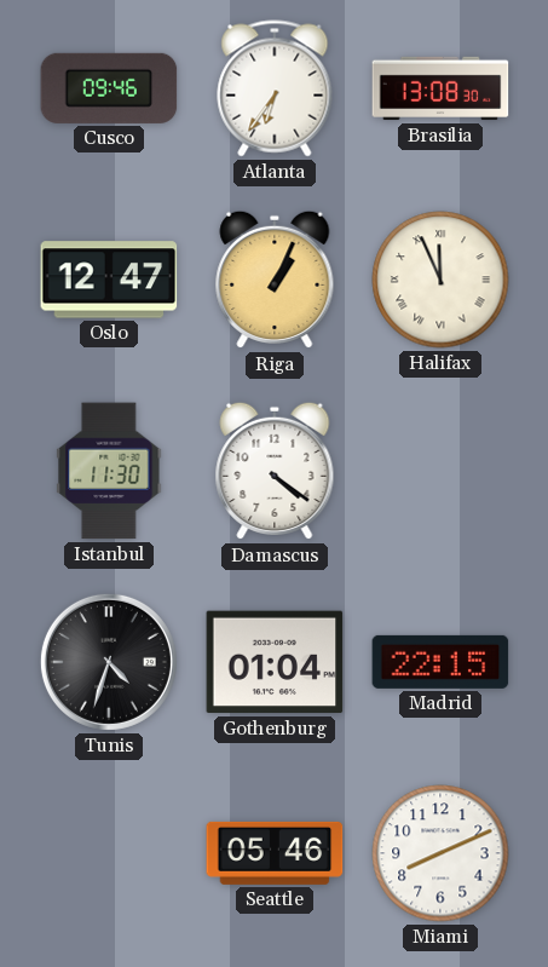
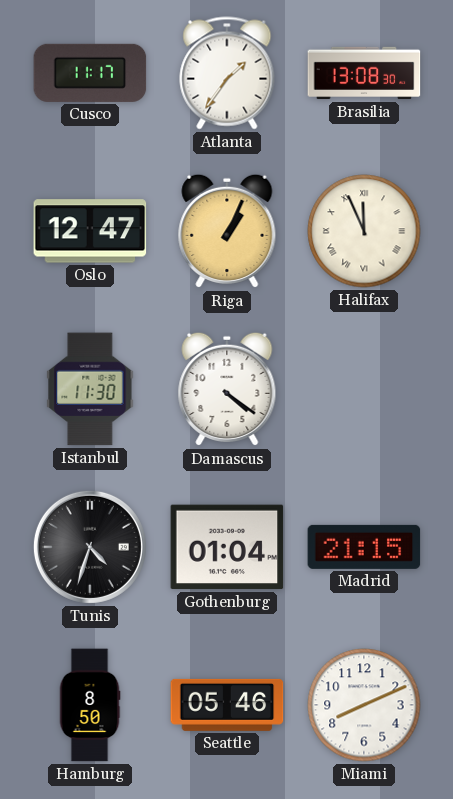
Cusco: 09:46 -> 11:17
Atlanta: 6:36 -> 1:36
Madrid: 22:15 -> 21:15
Hamburg: none -> 8:50
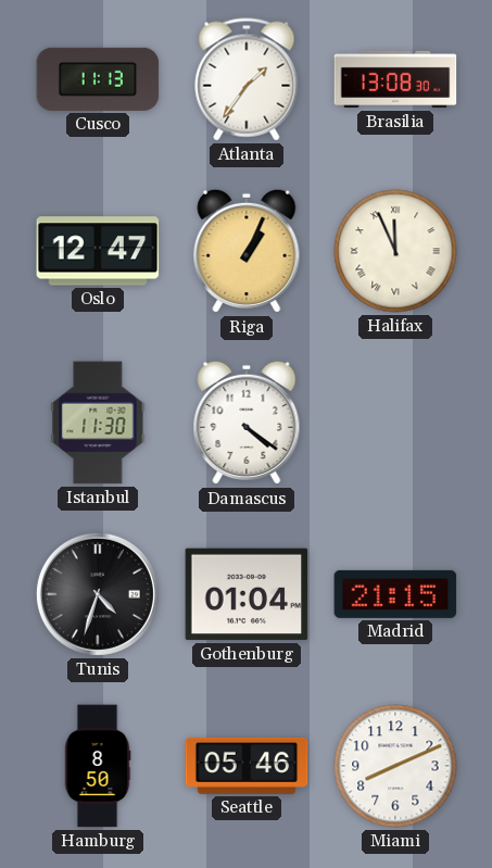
Cusco: 11:17 -> 11:13
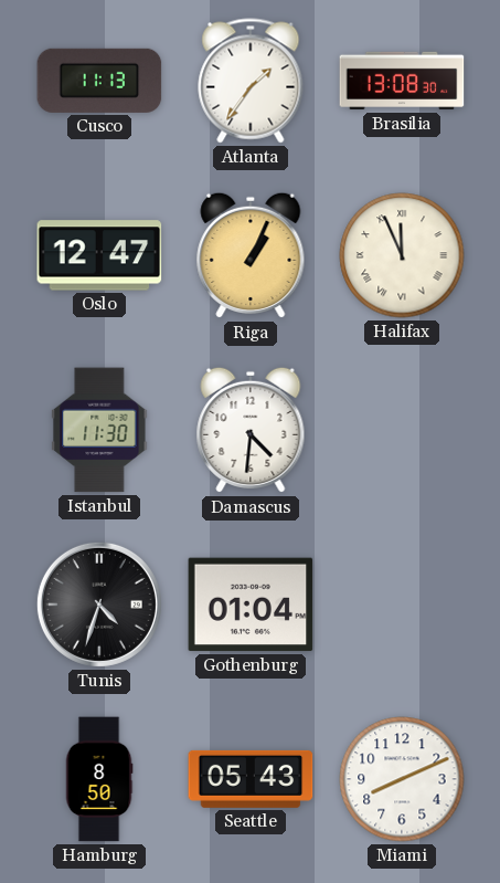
Damascus: 4:21 -> 4:31
Madrid: 21:15 -> none
Seattle: 05:46 -> 05:43
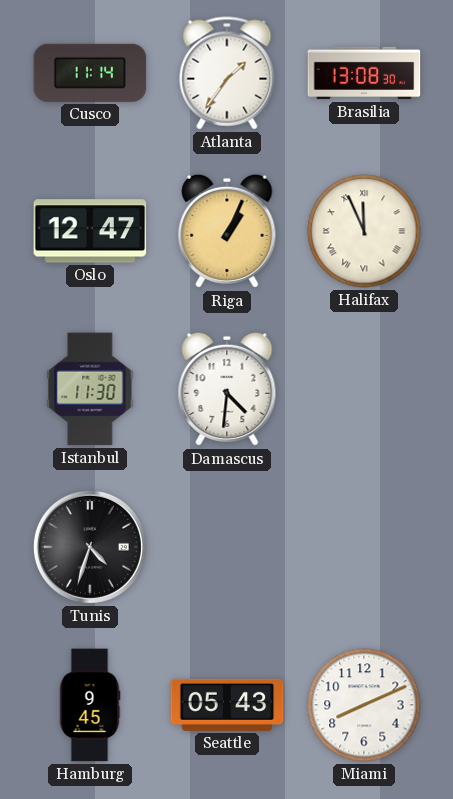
Cusco: 11:13 -> 11:14
Gothenburg: 01:04 -> none
Hamburg: 8:50 -> 9:45
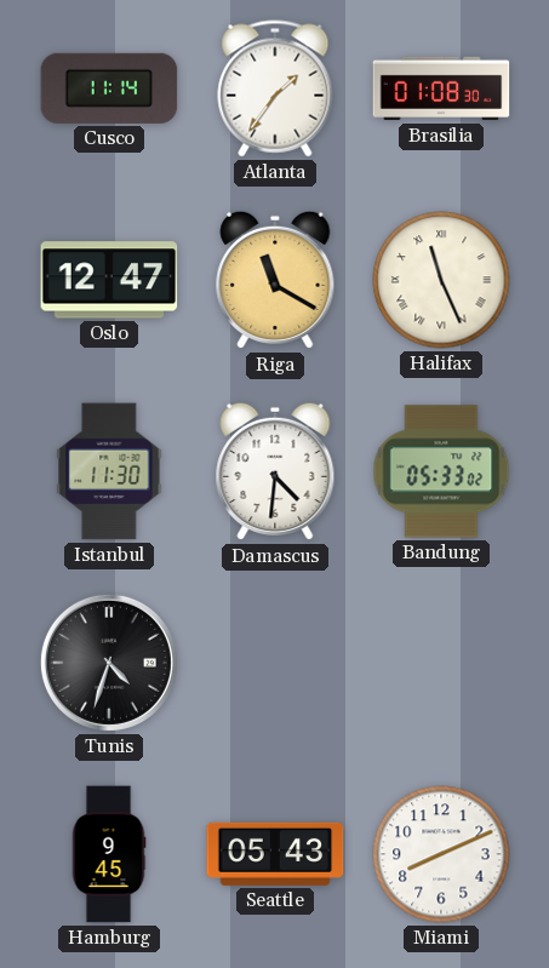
Brasilia: 13:08 -> 01:08
Riga: 1:04 -> 11:20
Halifax: 11:56 -> 11:26
Bandung: none -> 05:33
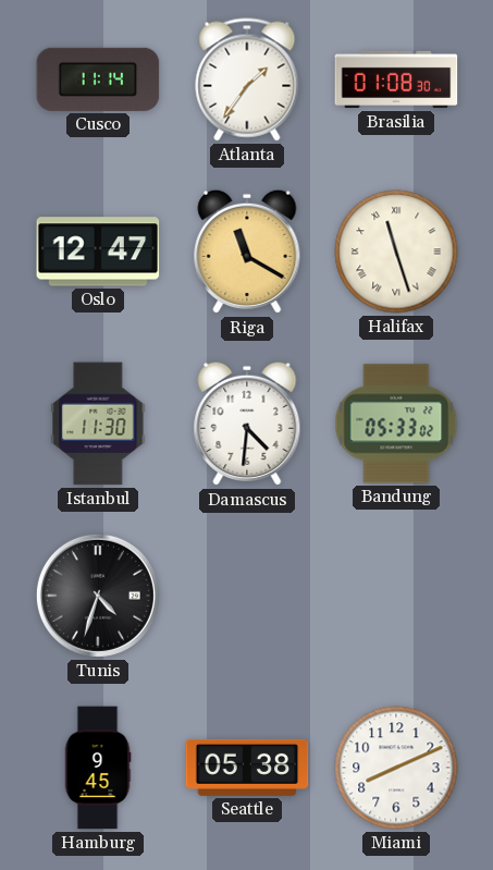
Halifax: 11:26 -> 11:27
Seattle: 05:43 -> 05:38
